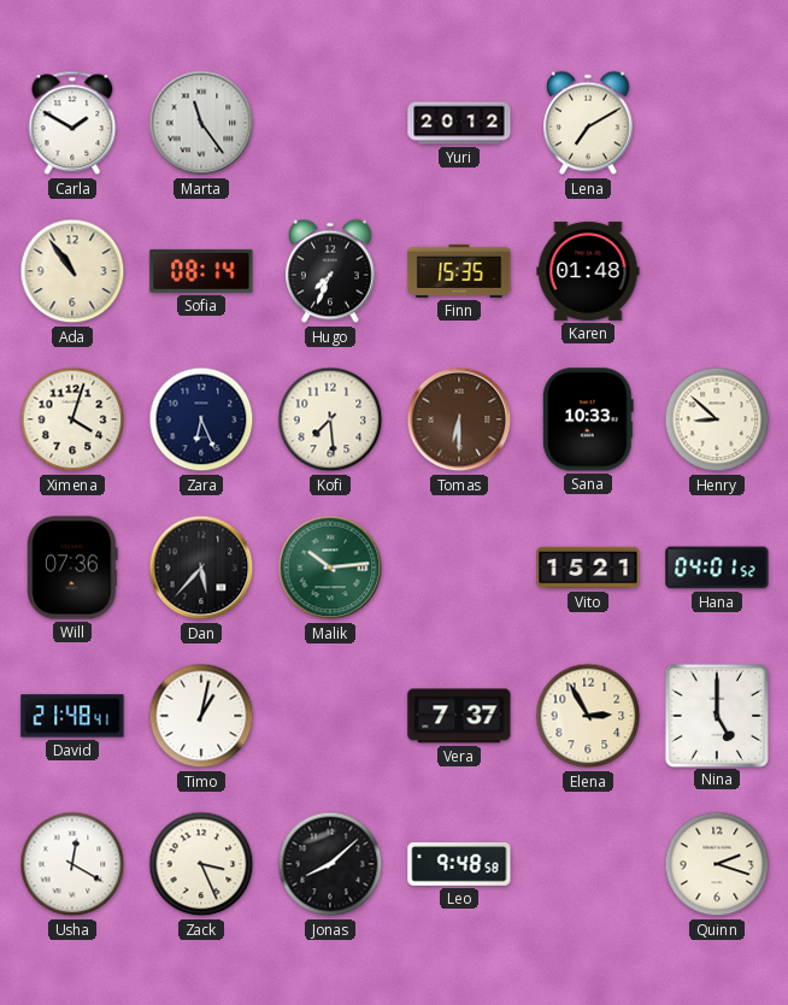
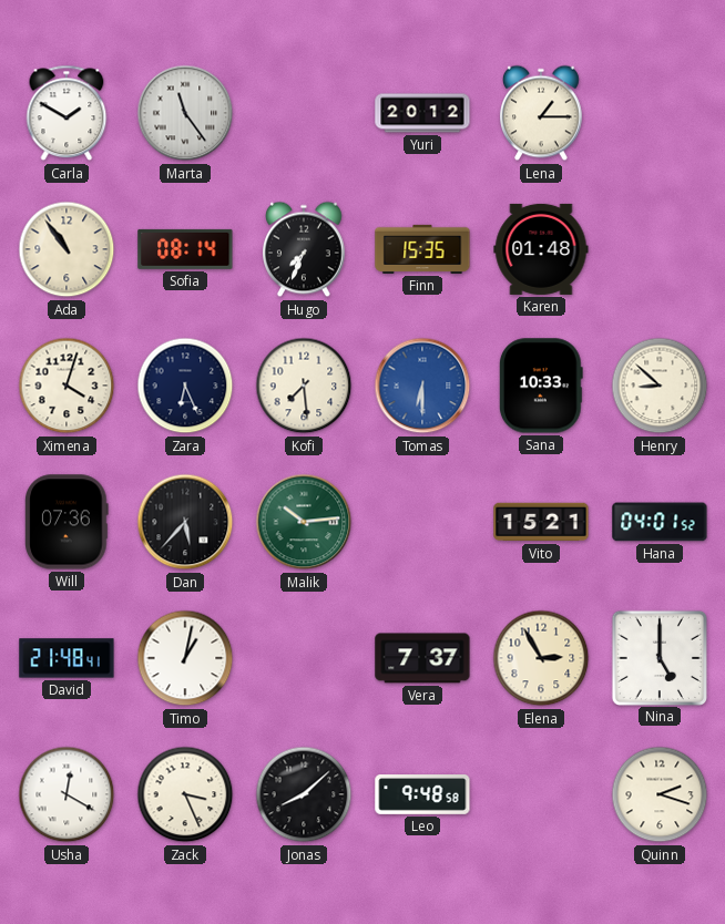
Lena: 7:10 -> 1:15
Tomas dial: brown -> blue
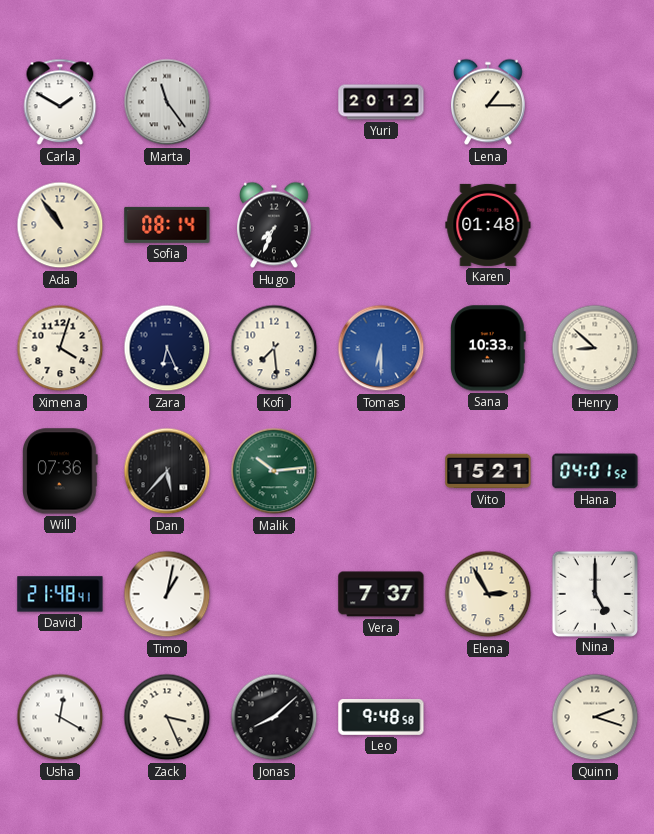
Finn: 15:35 -> none
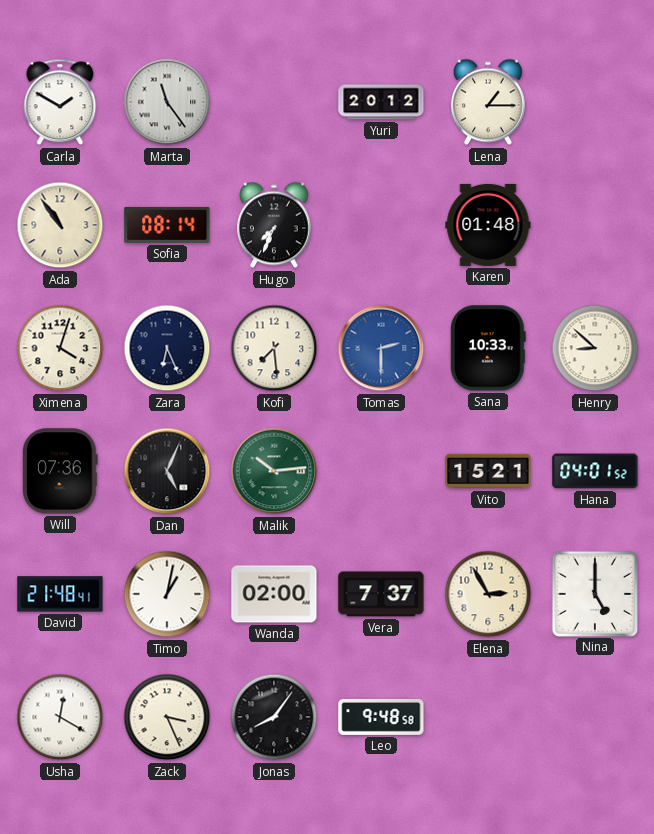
Tomas: 6:30 -> 2:30
Dan: 5:37 -> 5:04
Wanda: none -> 02:00
Jonas: 8:08 -> 8:06
Quinn: 2:18 -> none
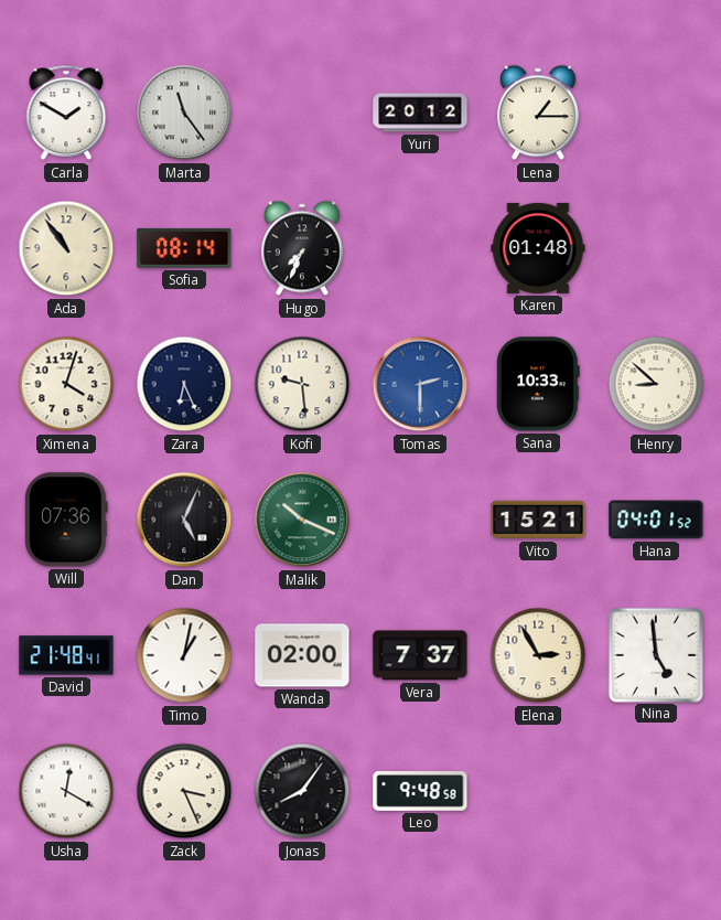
Kofi: 7:29 -> 9:29
Malik: 10:14 -> 10:19
Nina: 5:00 -> 4:59
